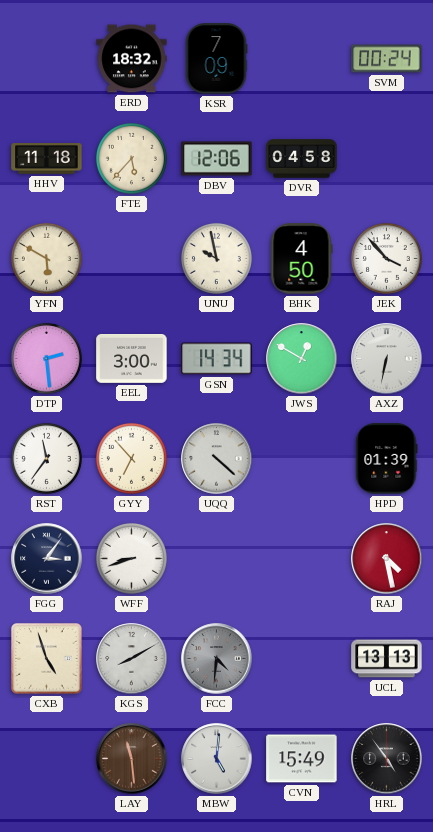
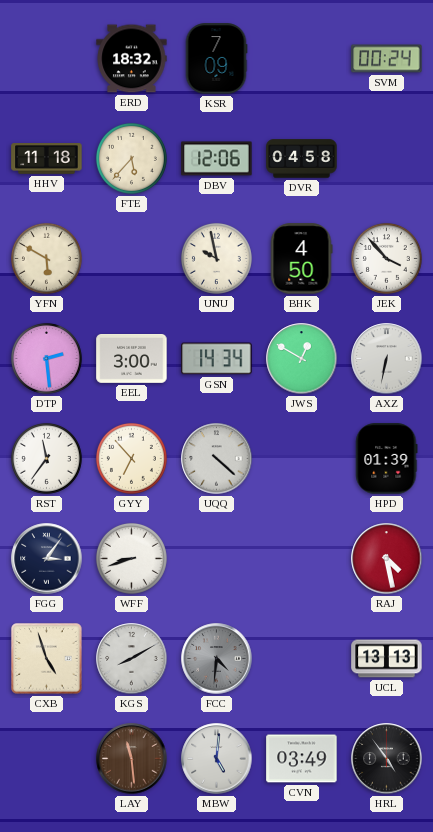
CVN: 15:49 -> 03:49
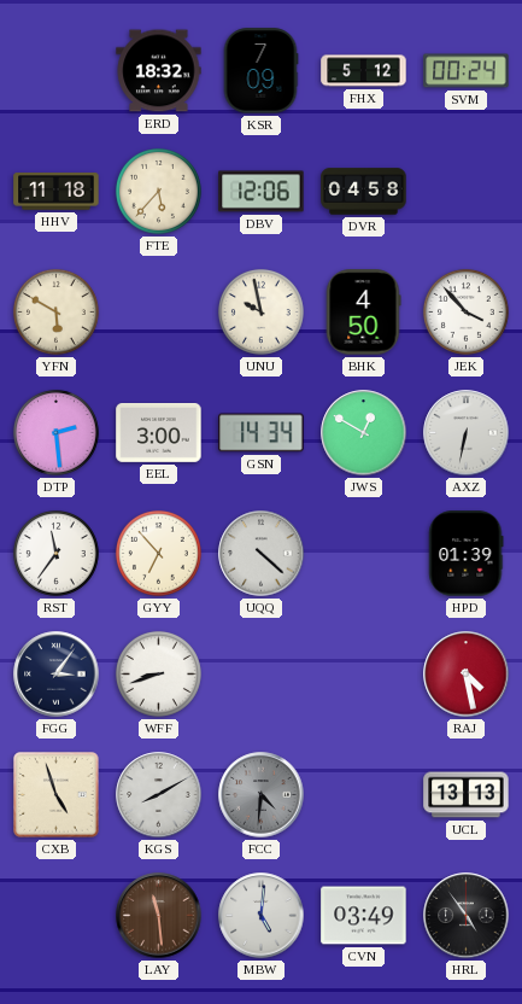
FHX: none -> 5:12
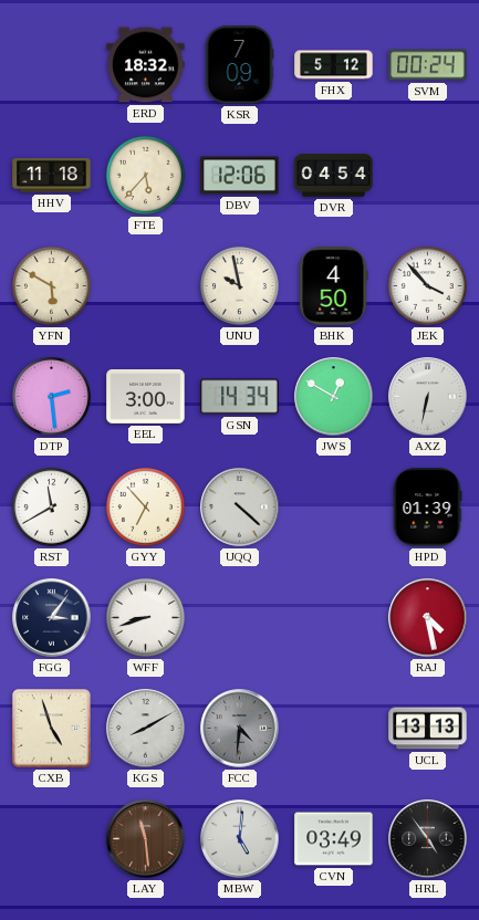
DVR: 04:58 -> 04:54
RST: 11:36 -> 11:40
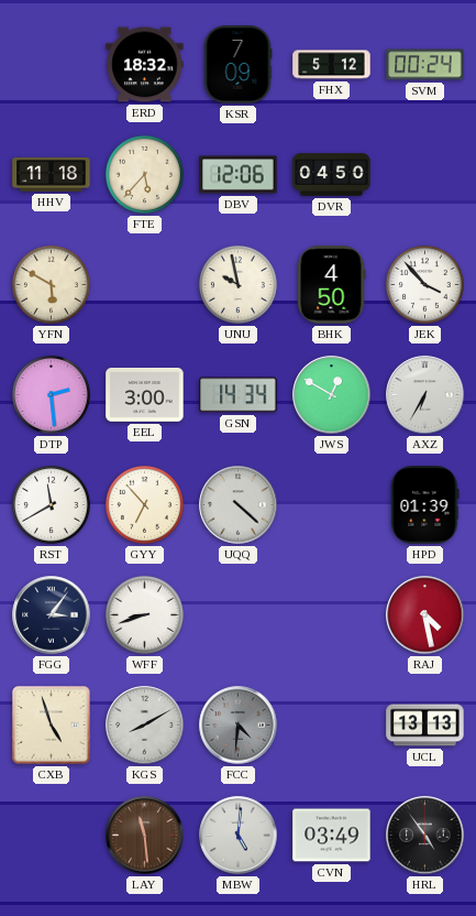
DVR: 04:54 -> 04:50
AXZ: 6:32 -> 6:35
